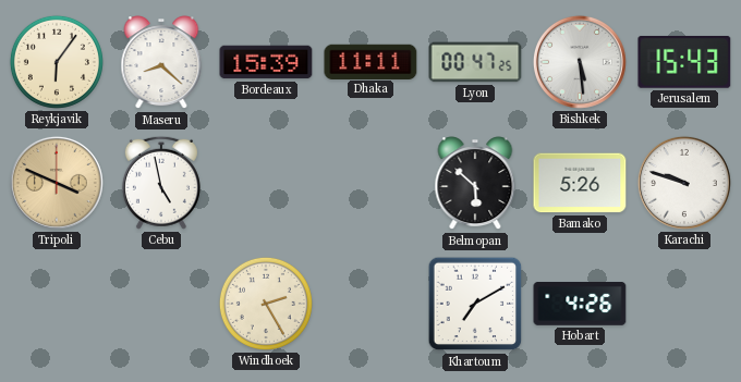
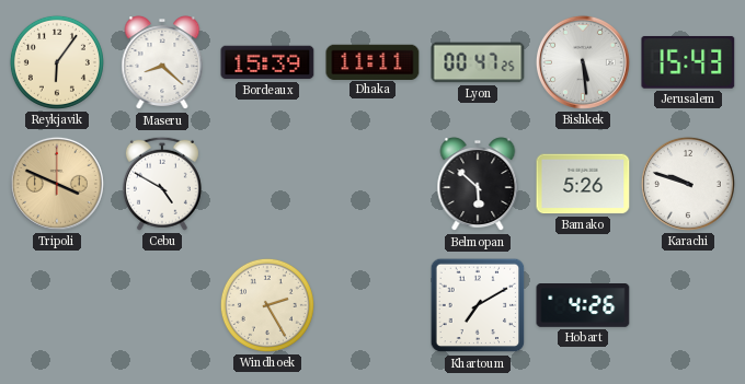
Cebu: 4:58 -> 4:50
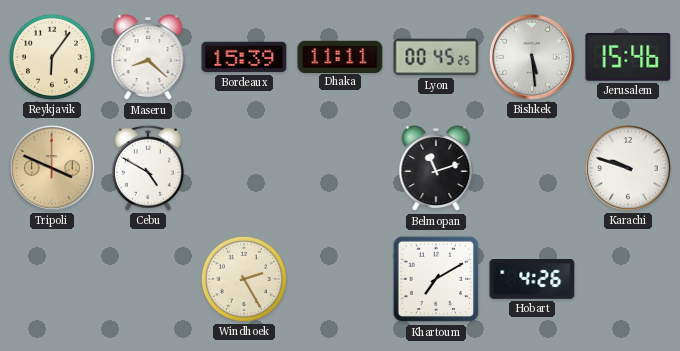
Lyon: 00:47 -> 00:45
Jerusalem: 15:43 -> 15:46
Belmopan: 5:52 -> 11:12
Bamako: 5:26 -> none
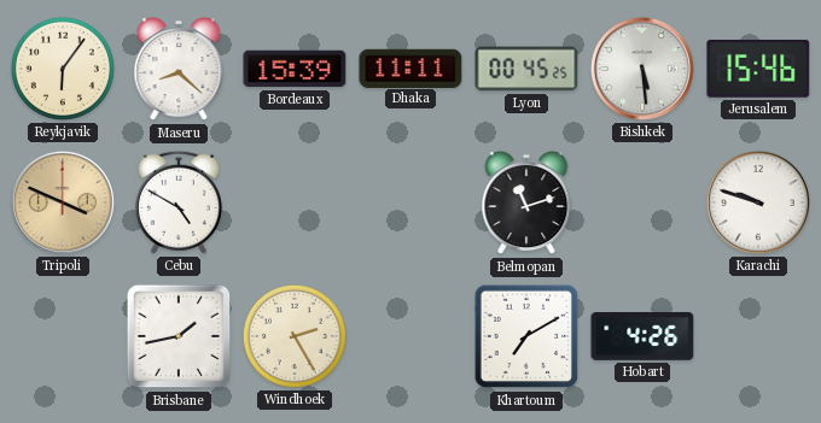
Brisbane: none -> 1:43
